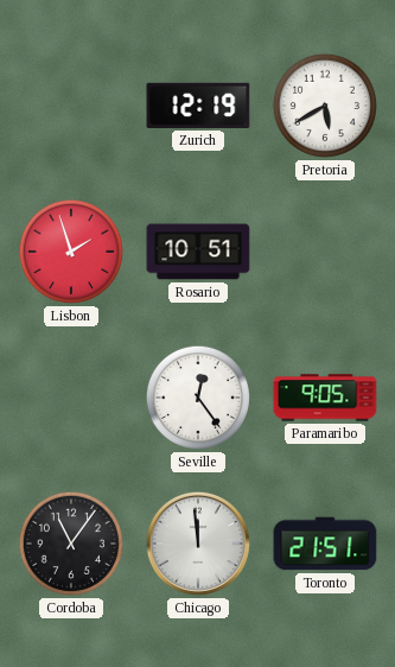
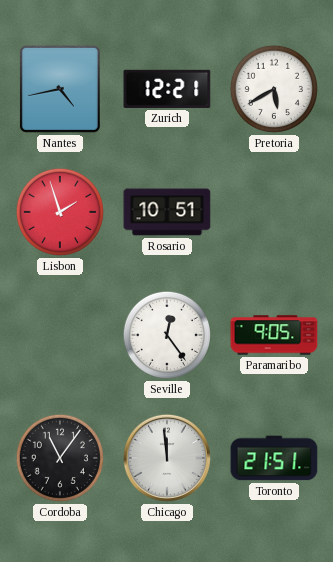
Nantes: none -> 4:43
Zurich: 12:19 -> 12:21
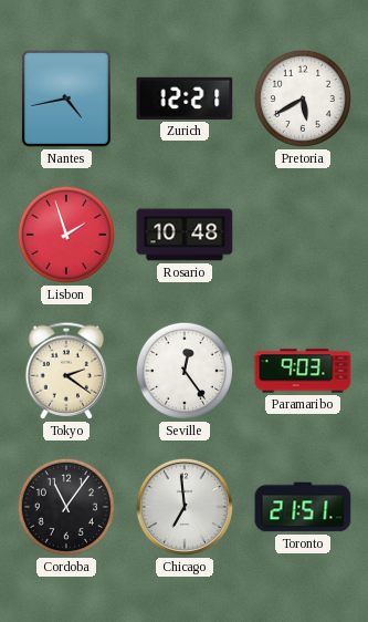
Rosario: 10:51 -> 10:48
Tokyo: none -> 2:21
Paramaribo: 9:05 -> 9:03
Chicago: 11:59 -> 6:59
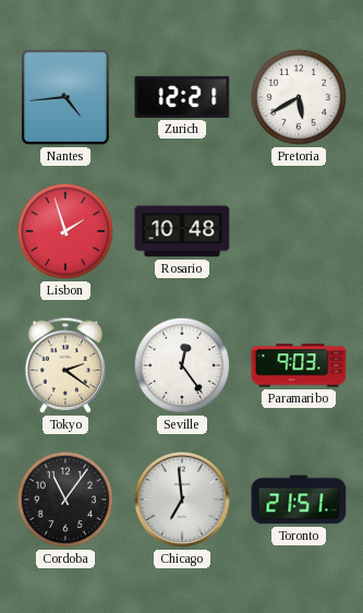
Nantes: 4:43 -> 4:44
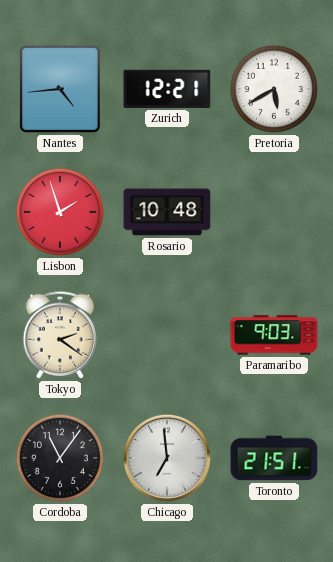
Seville: 12:24 -> none
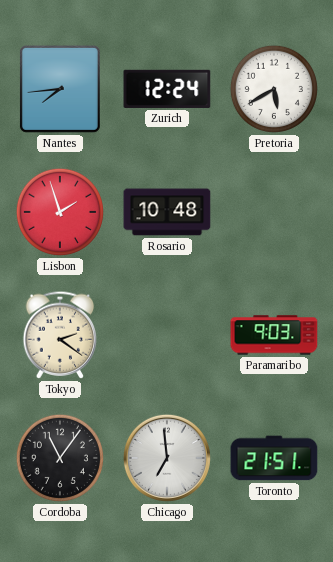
Nantes: 4:44 -> 7:44
Zurich: 12:21 -> 12:24
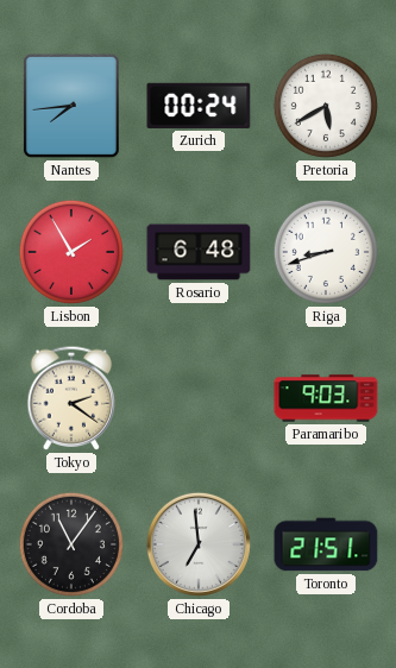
Zurich: 12:24 -> 00:24
Lisbon: 1:57 -> 1:55
Rosario: 10:48 -> 6:48
Riga: none -> 8:42
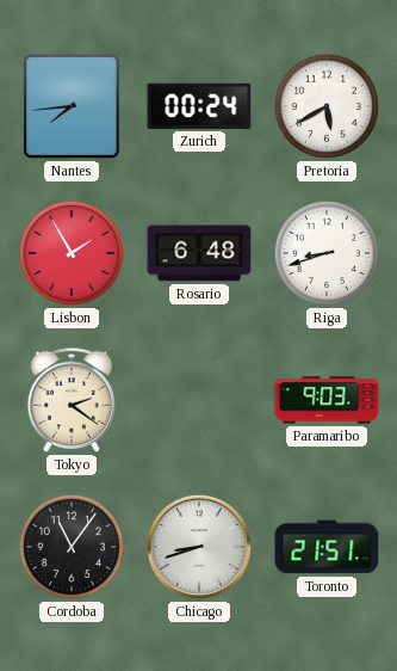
Chicago: 6:59 -> 8:42
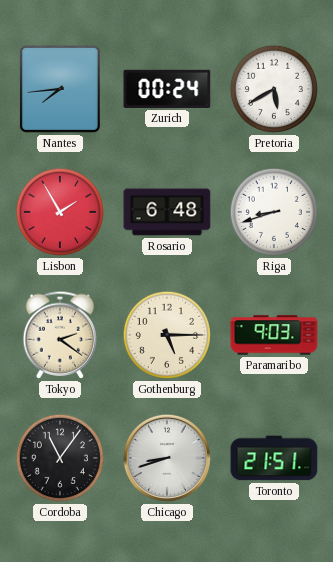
Gothenburg: none -> 5:15
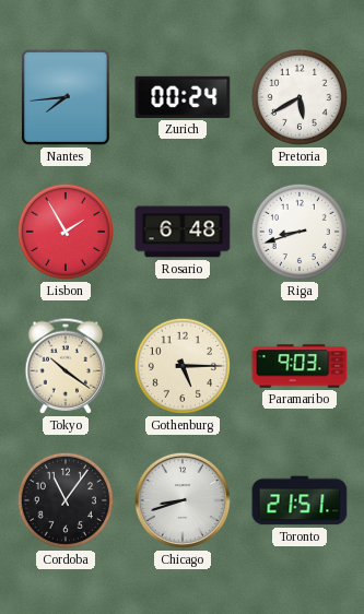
Tokyo: 2:21 -> 10:21
